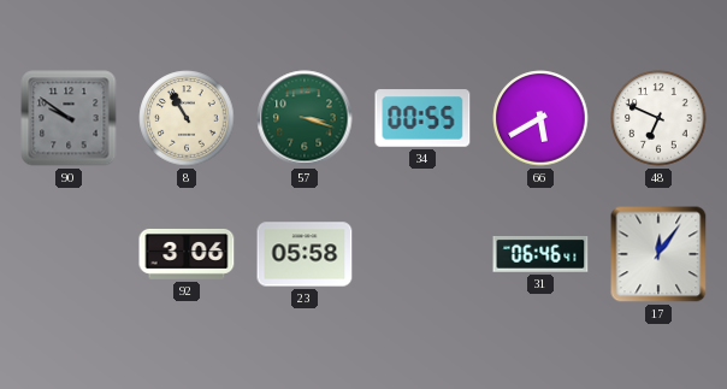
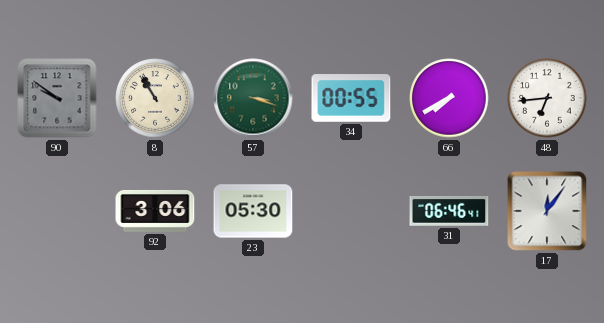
66: 5:40 -> 7:40
48: 6:49 -> 6:44
23: 05:58 -> 05:30
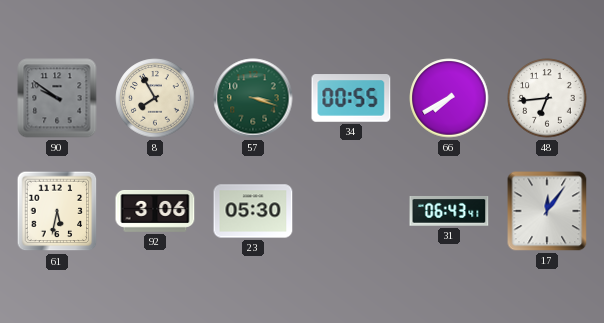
8: 10:55 -> 7:55
61: none -> 5:32
31: 06:46 -> 06:43
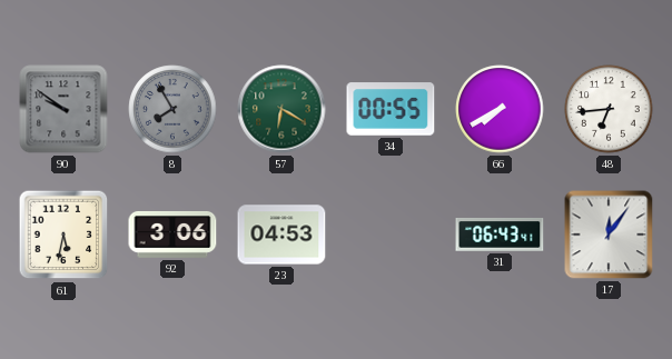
8 dial: cream -> grey
57: 3:18 -> 6:20
23: 05:30 -> 04:53
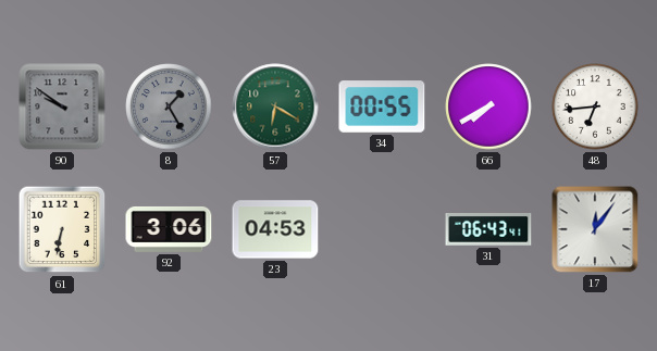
8: 7:55 -> 1:25
61: 5:32 -> 6:32
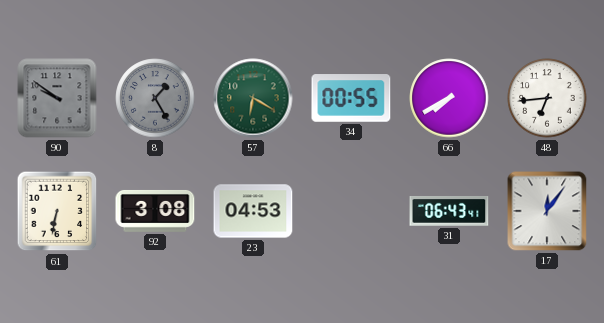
92: 3:06 -> 3:08
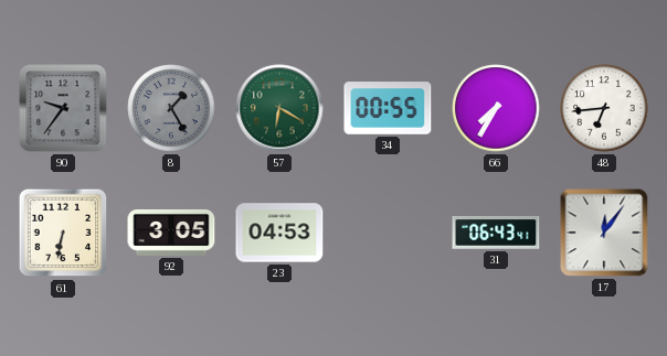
90: 9:51 -> 9:36
66: 7:40 -> 7:35
92: 3:08 -> 3:05
